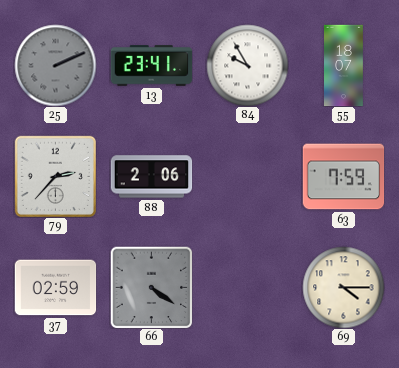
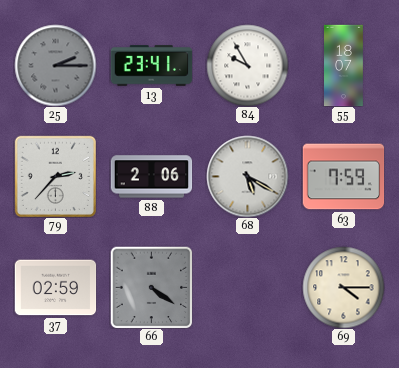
25: 2:11 -> 2:15
68: none -> 5:20
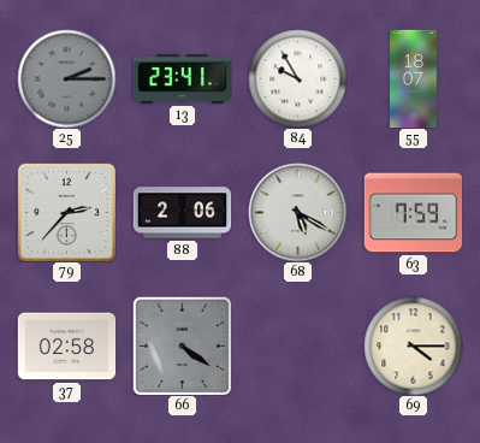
37: 02:59 -> 02:58
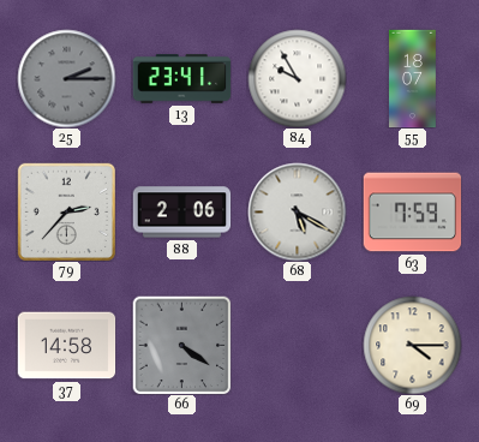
37: 02:58 -> 14:58
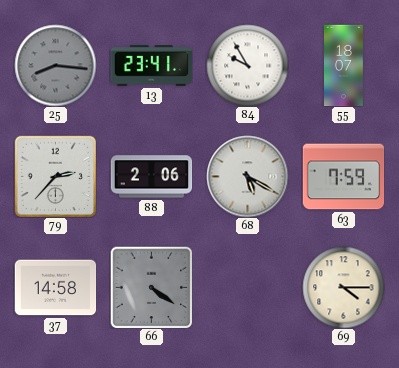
25: 2:15 -> 8:16
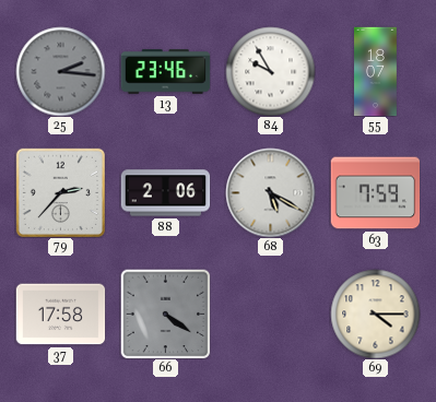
25: 8:16 -> 2:16
13: 23:41 -> 23:46
37: 14:58 -> 17:58
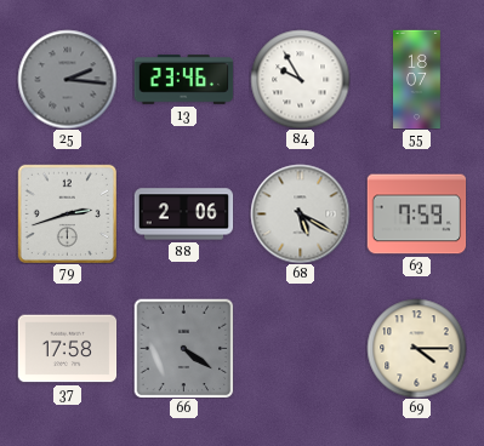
79: 2:37 -> 2:42
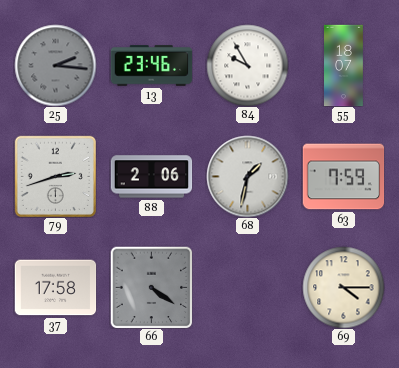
68: 5:20 -> 1:32
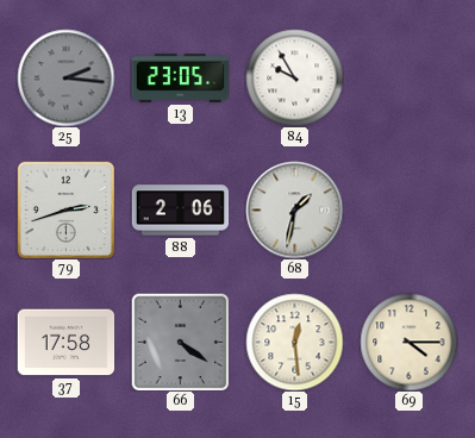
13: 23:46 -> 23:05
55: 18:07 -> none
63: 7:59 -> none
15: none -> 12:29
